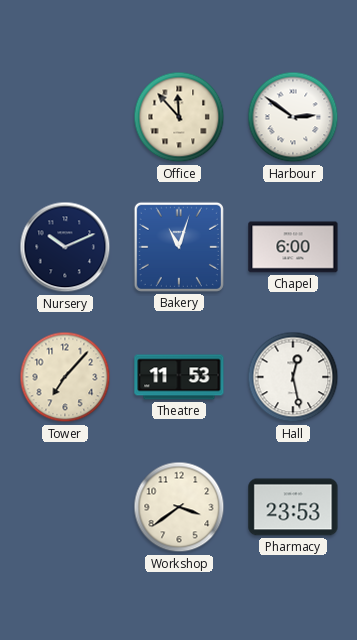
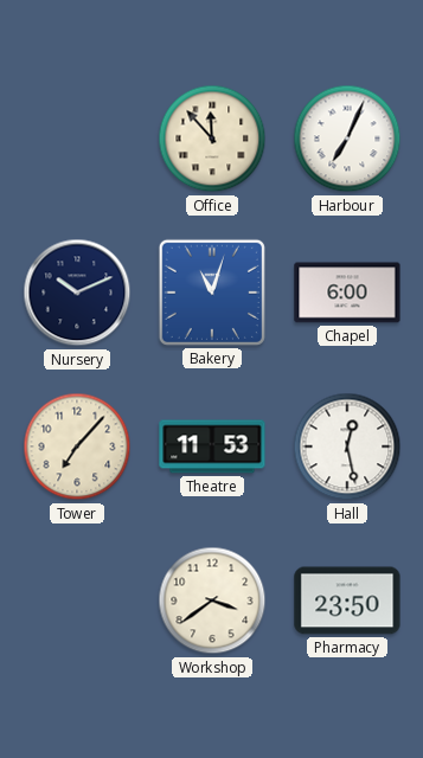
Harbour: 2:51 -> 7:04
Pharmacy: 23:53 -> 23:50
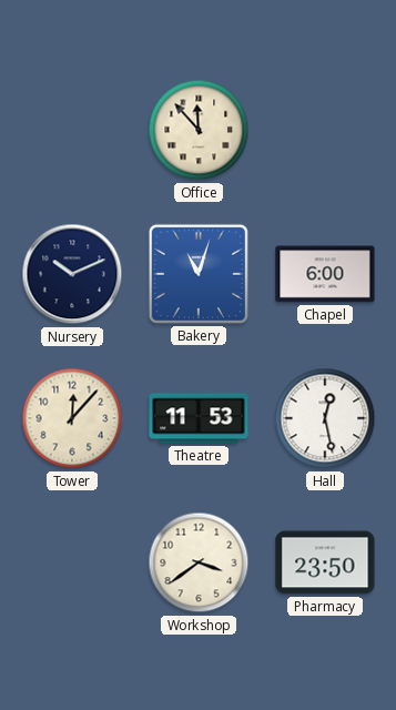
Harbour: 7:04 -> none
Tower: 7:07 -> 12:07
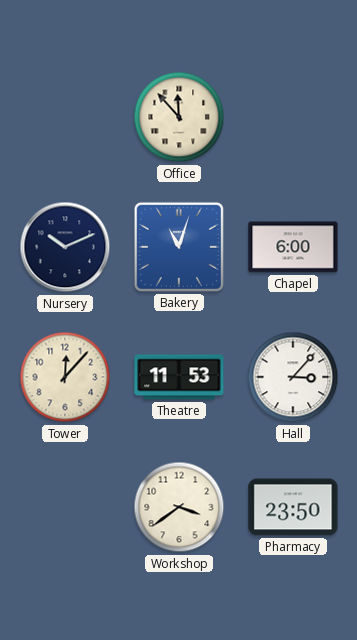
Hall: 12:28 -> 3:07
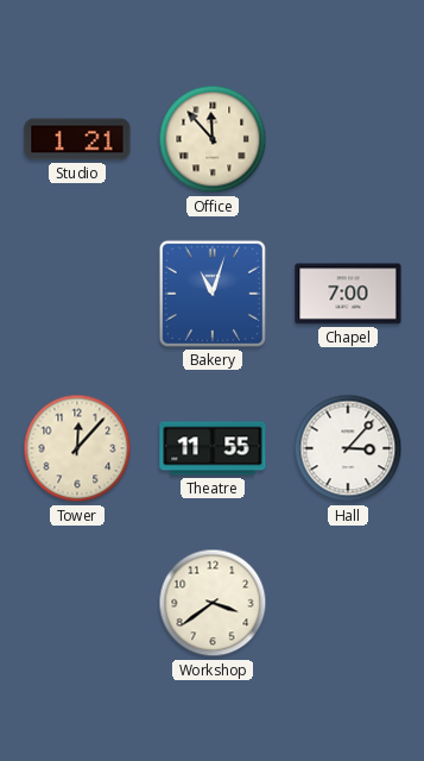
Studio: none -> 1:21
Nursery: 10:11 -> none
Chapel: 6:00 -> 7:00
Theatre: 11:53 -> 11:55
Pharmacy: 23:50 -> none
